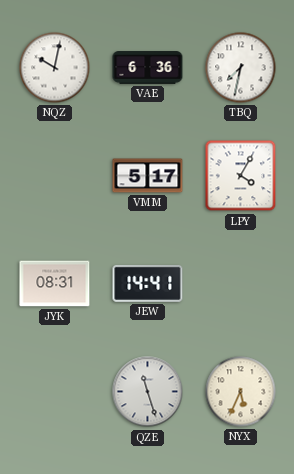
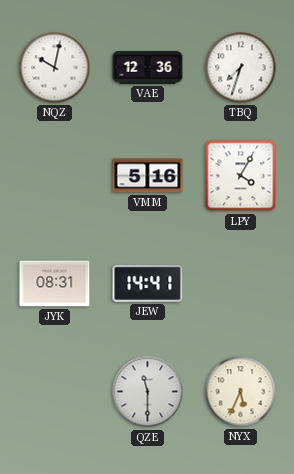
VAE: 6:36 -> 12:36
TBQ: 7:32 -> 7:33
VMM: 5:17 -> 5:16
QZE: 11:27 -> 11:30
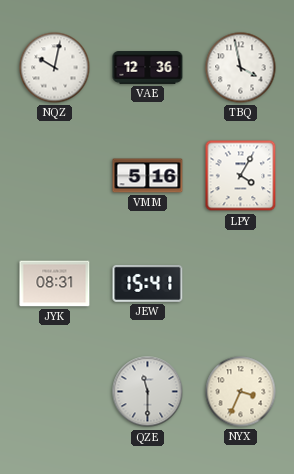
TBQ: 7:33 -> 3:58
JEW: 14:41 -> 15:41
NYX: 5:34 -> 3:34
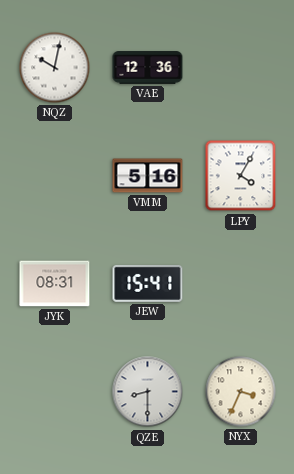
TBQ: 3:58 -> none
QZE: 11:30 -> 8:30
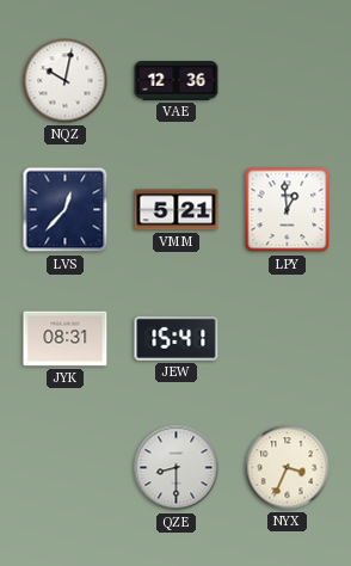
LVS: none -> 12:37
VMM: 5:16 -> 5:21
LPY: 4:05 -> 12:59
